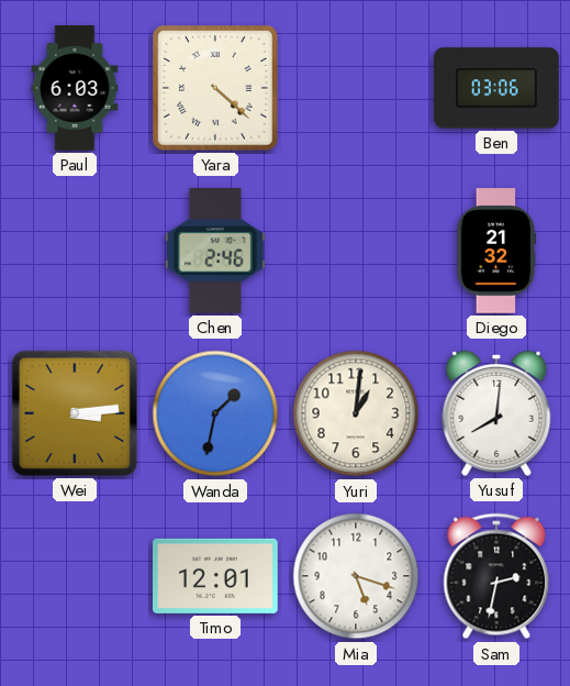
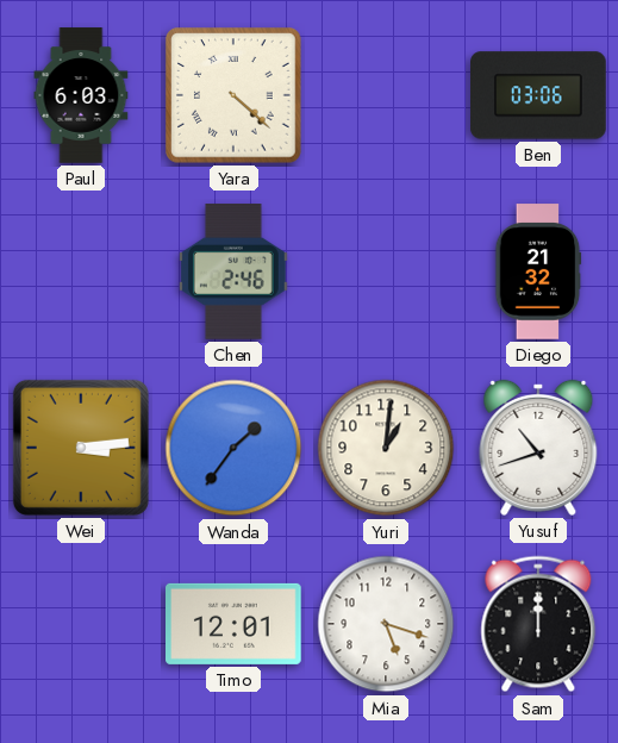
Wanda: 1:32 -> 1:36
Yusuf: 8:01 -> 10:42
Sam: 2:32 -> 12:00
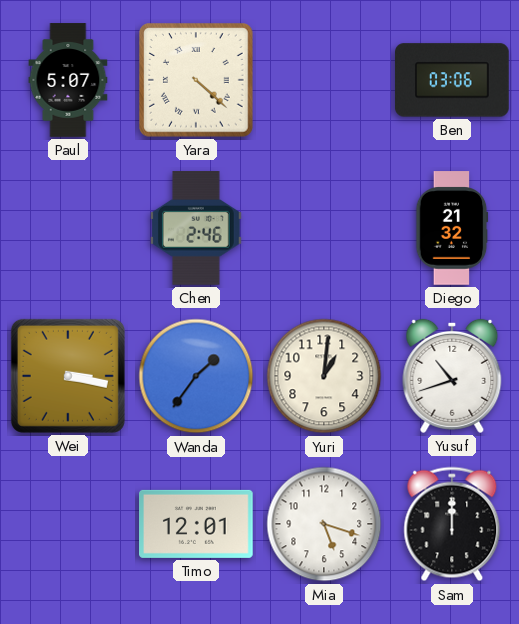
Paul: 6:03 -> 5:07
Wei: 3:14 -> 3:17
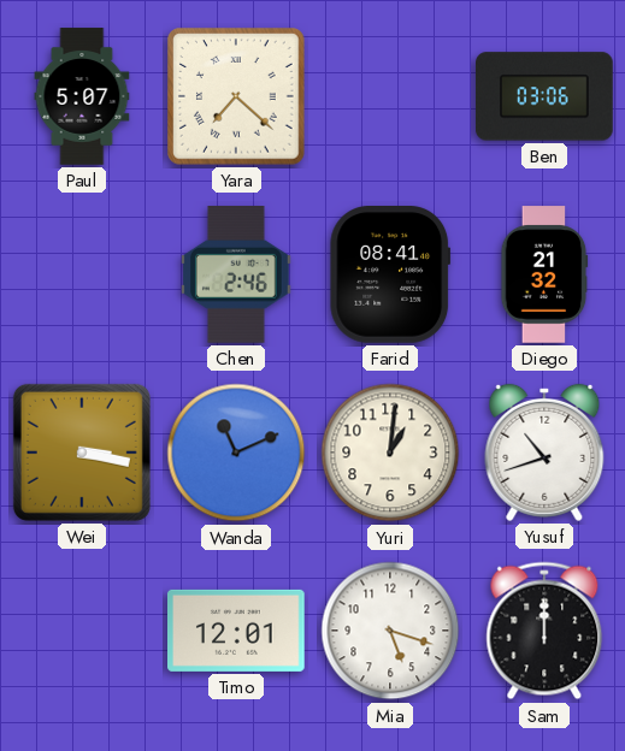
Yara: 4:22 -> 7:22
Farid: none -> 08:41
Wanda: 1:36 -> 11:11
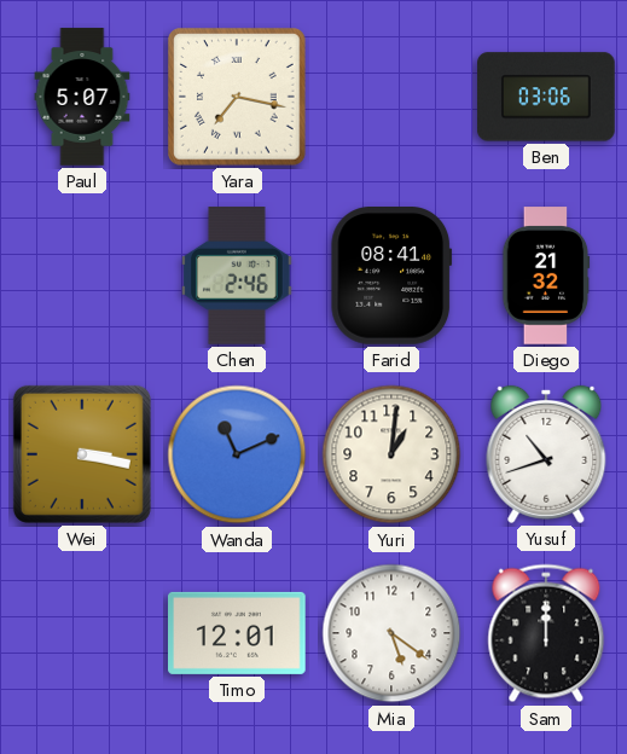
Yara: 7:22 -> 7:17
Mia: 5:18 -> 5:21
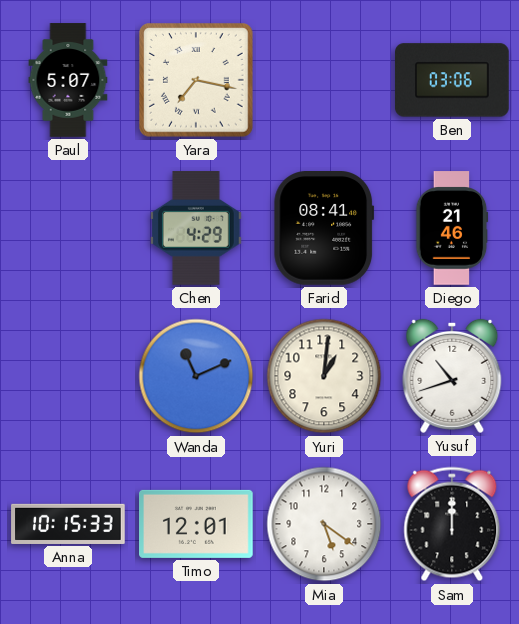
Chen: 2:46 -> 4:29
Diego: 21:32 -> 21:46
Wei: 3:17 -> none
Anna: none -> 10:15
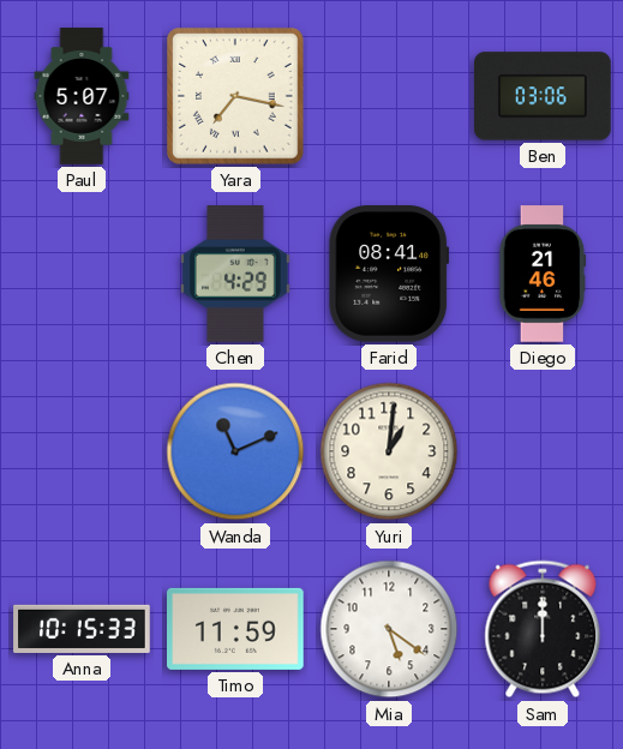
Yusuf: 10:42 -> none
Timo: 12:01 -> 11:59
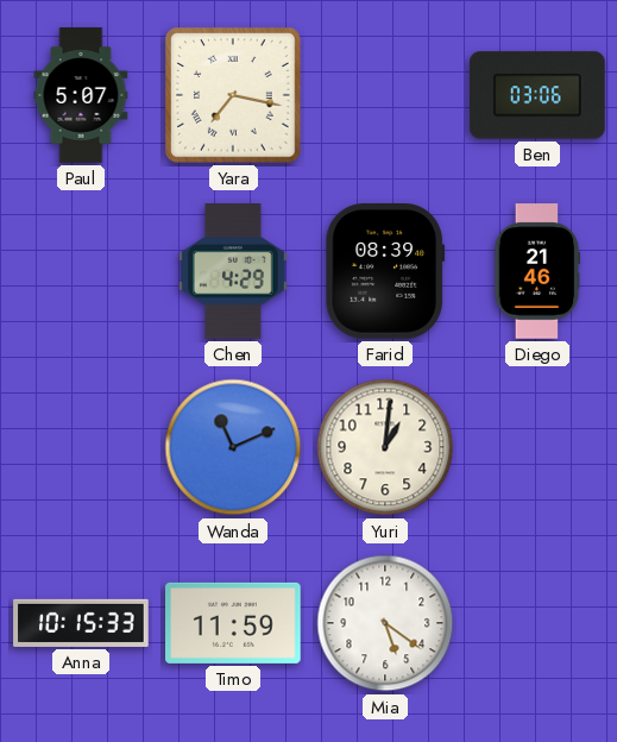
Farid: 08:41 -> 08:39
Sam: 12:00 -> none
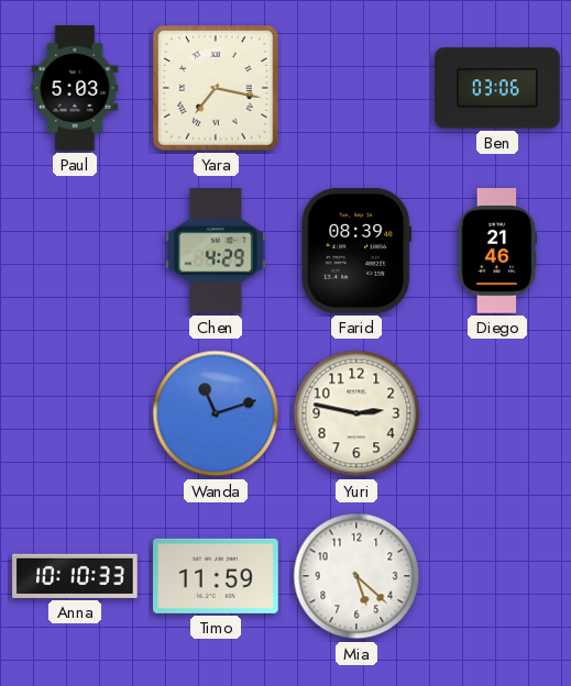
Paul: 5:07 -> 5:03
Wanda: 11:11 -> 11:12
Yuri: 1:01 -> 2:47
Anna: 10:15 -> 10:10
Mia: 5:21 -> 5:22
